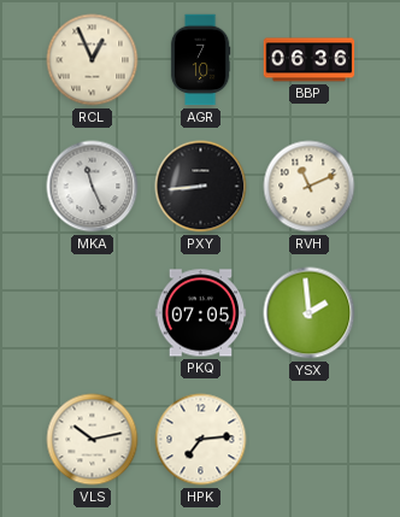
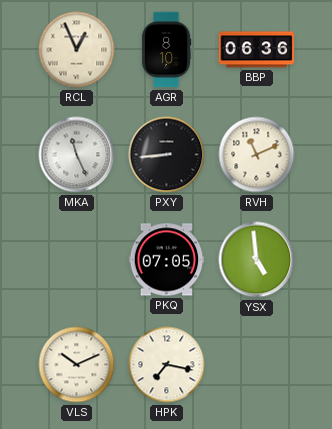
AGR: 7:10 -> 8:10
YSX: 1:59 -> 4:59
VLS: 10:13 -> 10:11
HPK: 7:14 -> 7:17
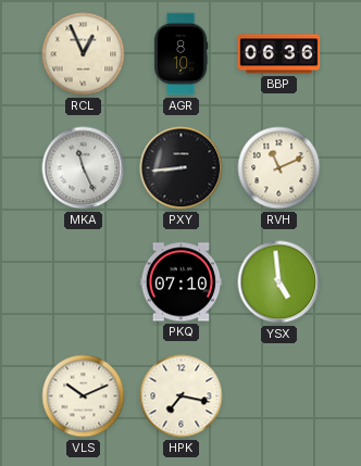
PKQ: 07:05 -> 07:10
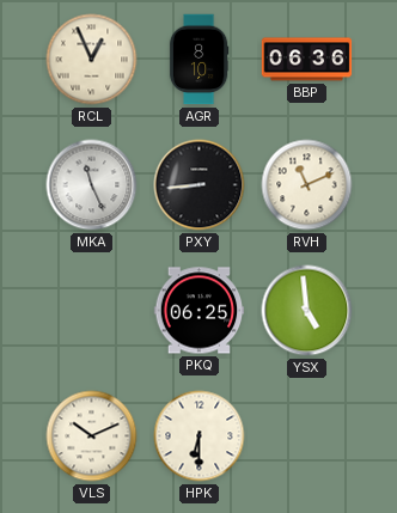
PKQ: 07:10 -> 06:25
HPK: 7:17 -> 6:30
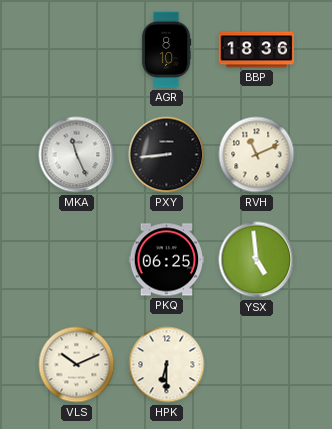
RCL: 12:56 -> none
BBP: 06:36 -> 18:36
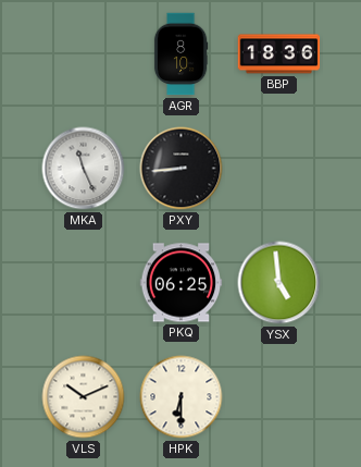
RVH: 11:11 -> none
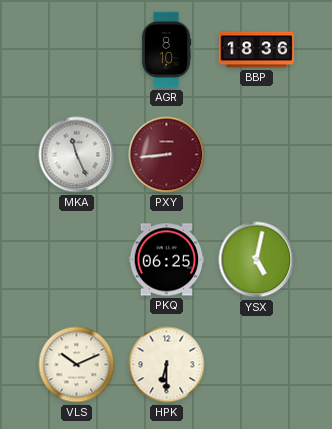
PXY dial: black -> burgundy
YSX: 4:59 -> 5:02
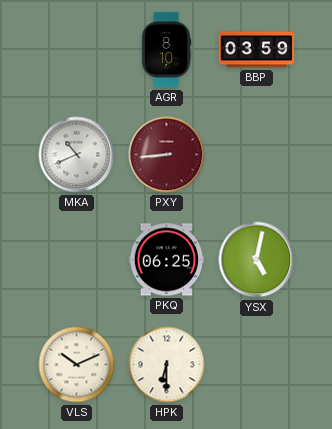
BBP: 18:36 -> 03:59
MKA: 11:26 -> 10:41
